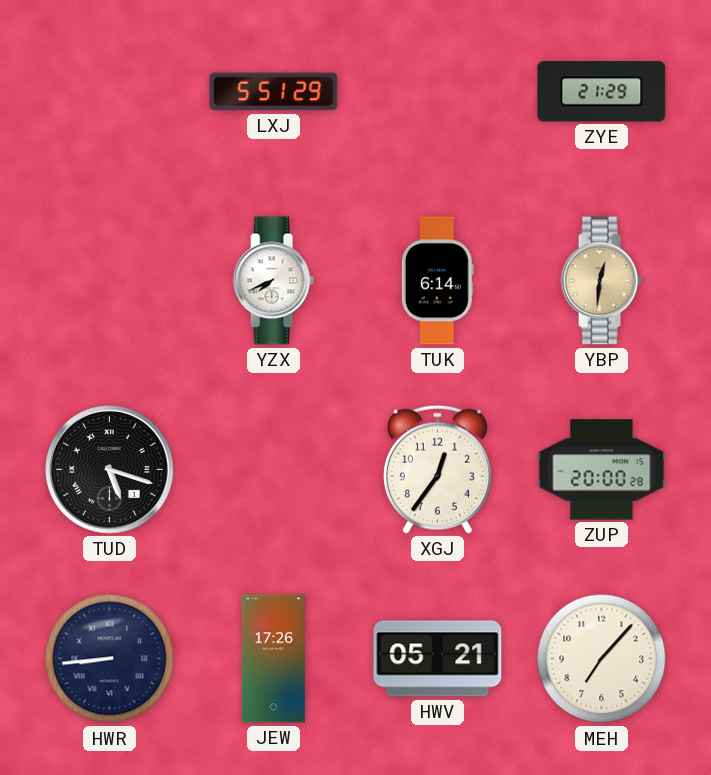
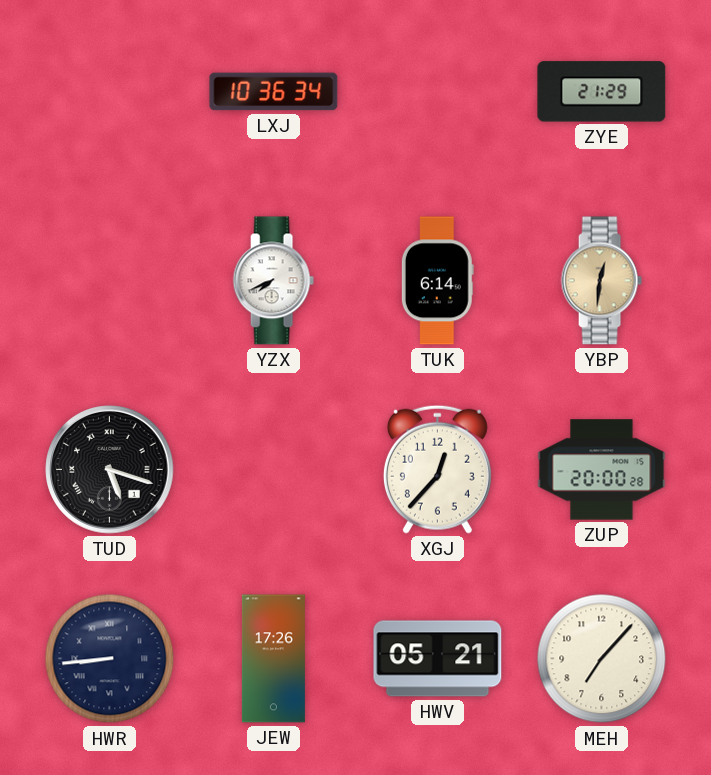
LXJ: 5:51 -> 10:36
XGJ: 12:36 -> 12:37
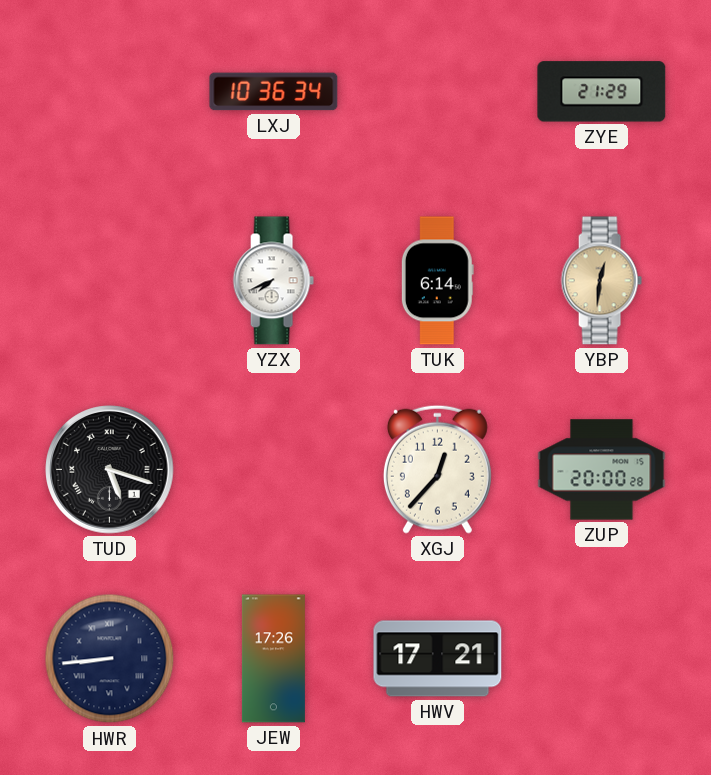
HWV: 05:21 -> 17:21
MEH: 7:07 -> none
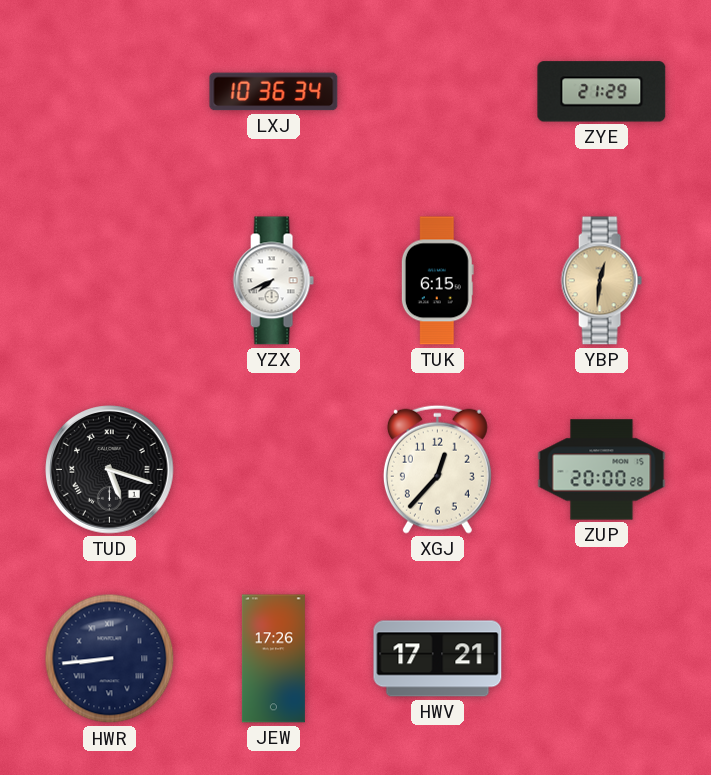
TUK: 6:14 -> 6:15
